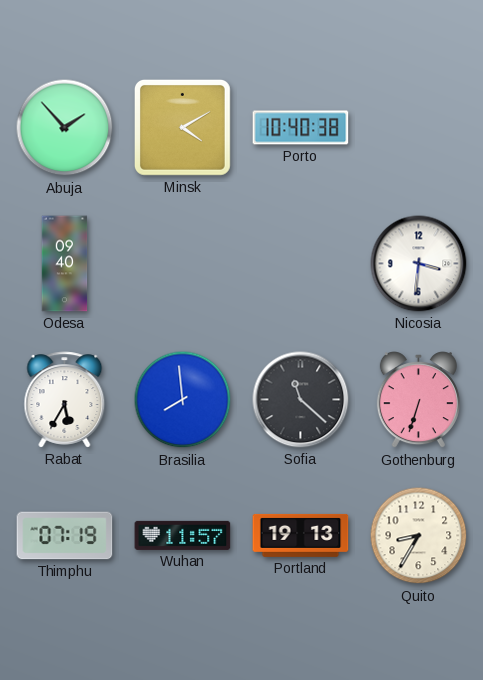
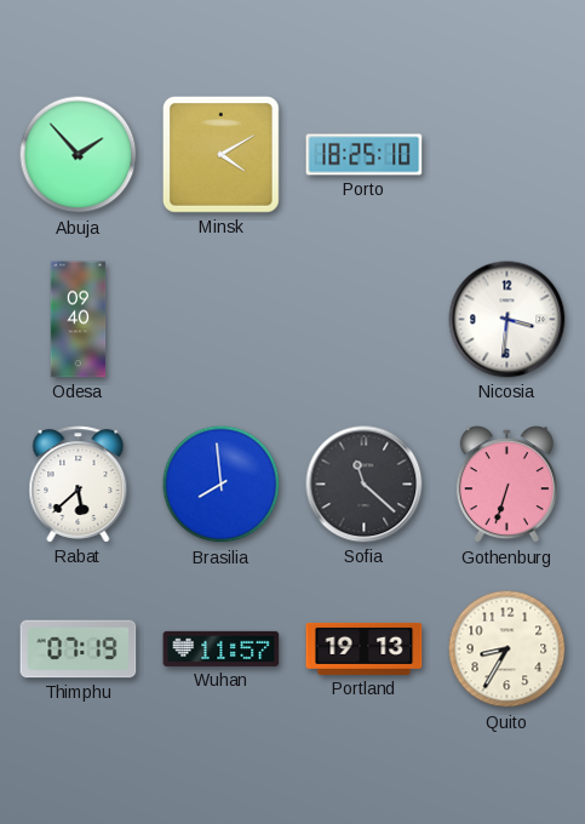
Porto: 10:40 -> 18:25
Rabat: 5:35 -> 5:38
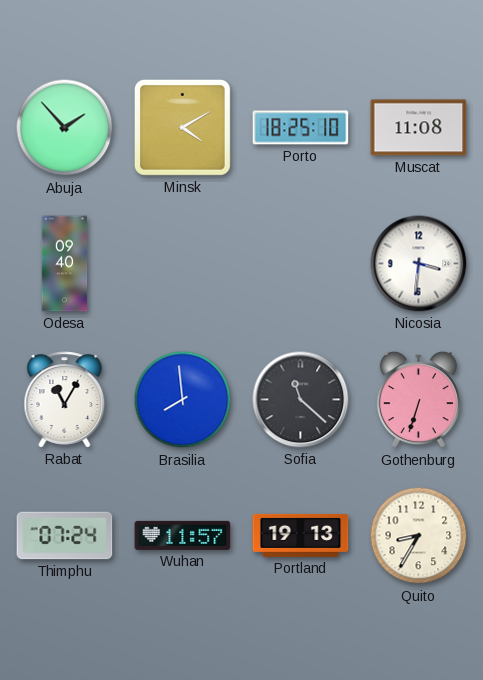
Muscat: none -> 11:08
Rabat: 5:38 -> 11:05
Thimphu: 07:19 -> 07:24
